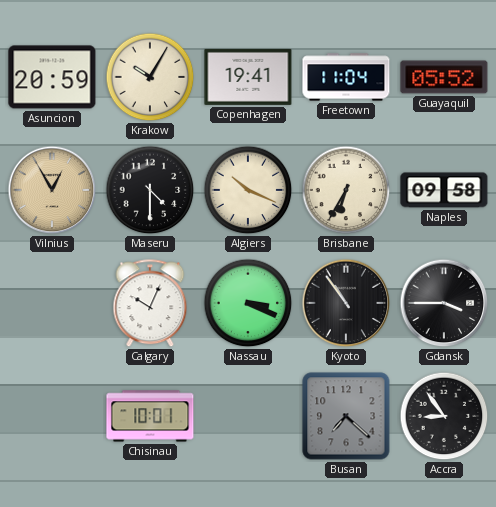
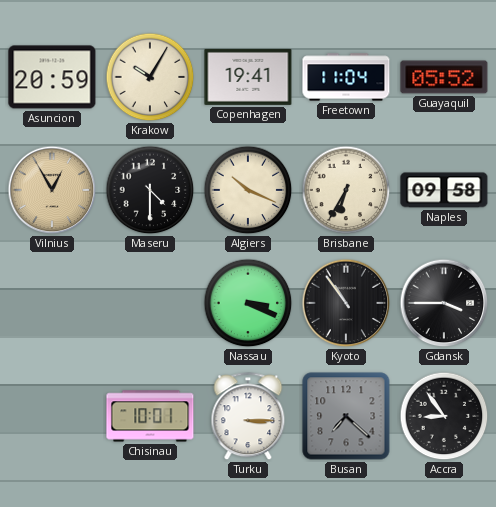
Calgary: 10:04 -> none
Turku: none -> 3:15
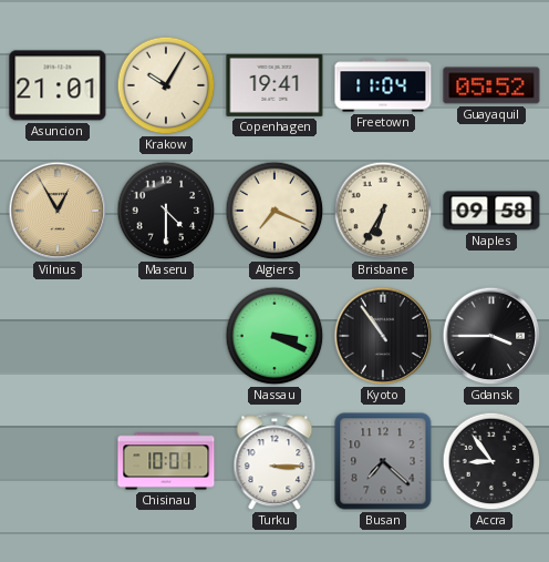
Asuncion: 20:59 -> 21:01
Algiers: 10:19 -> 7:19
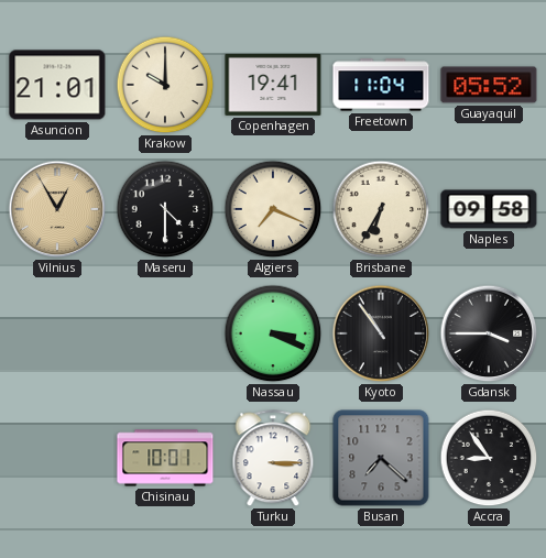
Krakow: 10:05 -> 10:00
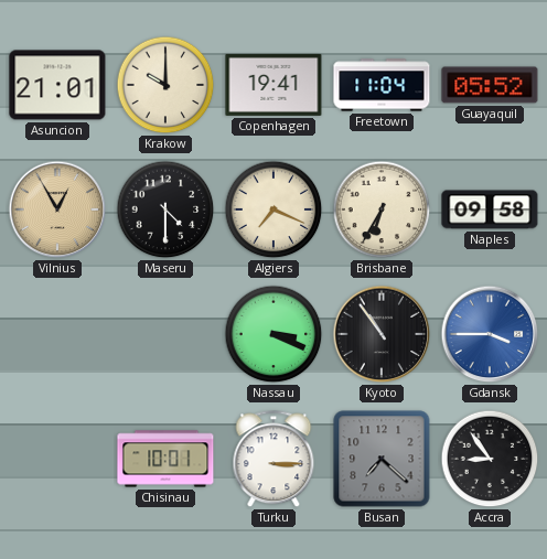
Gdansk dial: black -> blue
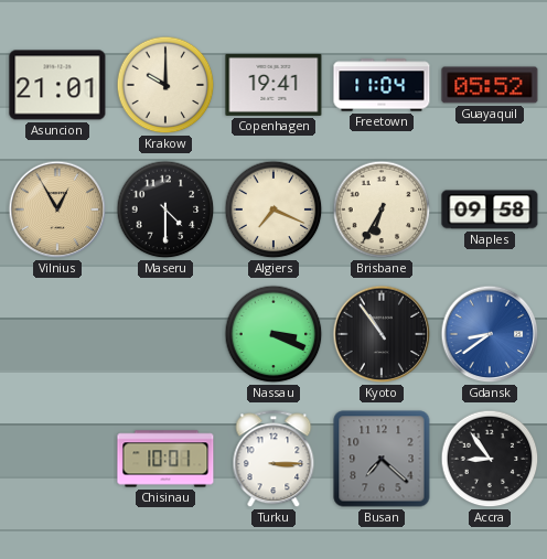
Gdansk: 3:45 -> 8:39
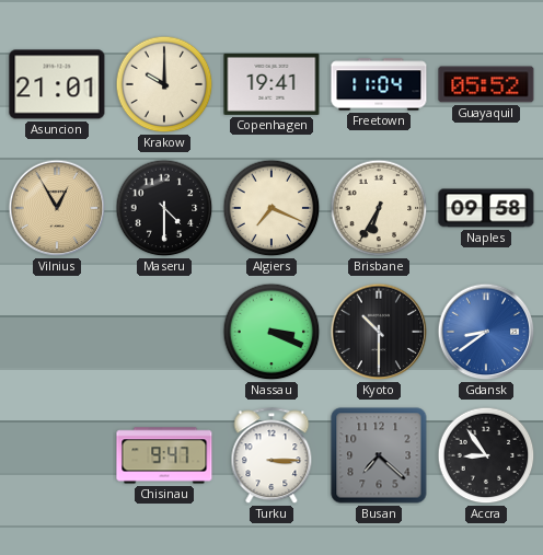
Kyoto: 10:54 -> 10:30
Chisinau: 10:01 -> 9:47
